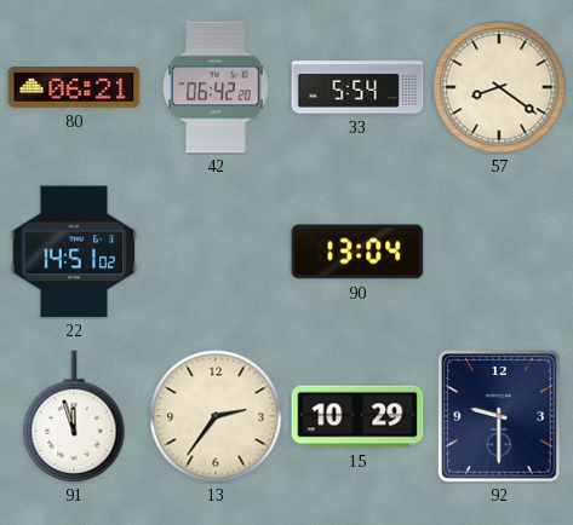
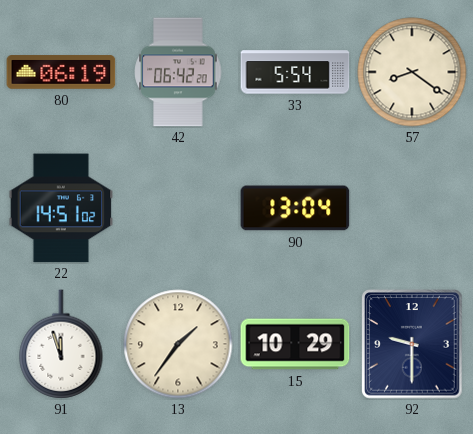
80: 06:21 -> 06:19
13: 2:36 -> 1:36
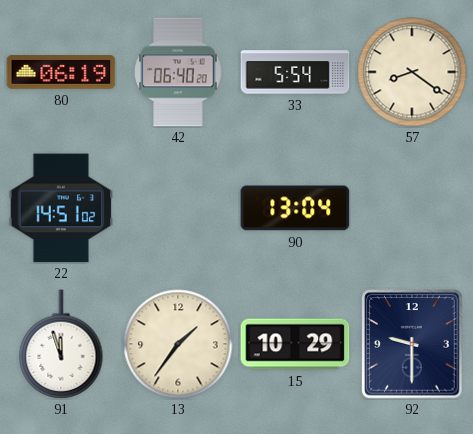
42: 06:42 -> 06:40
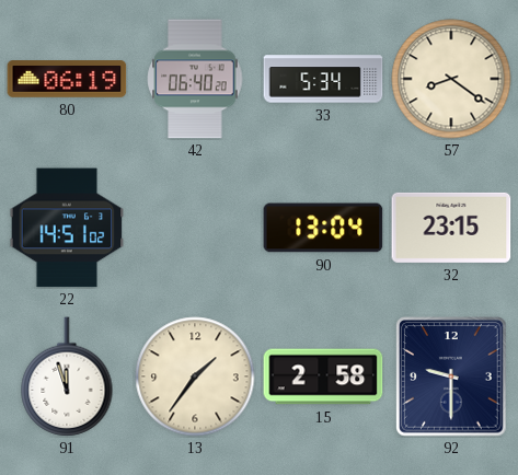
33: 5:54 -> 5:34
32: none -> 23:15
15: 10:29 -> 2:58
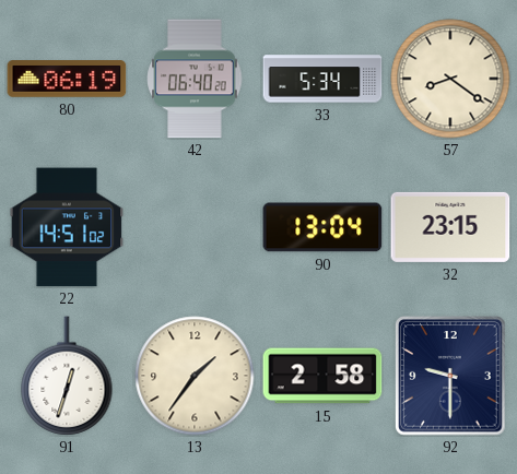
91: 11:57 -> 12:33
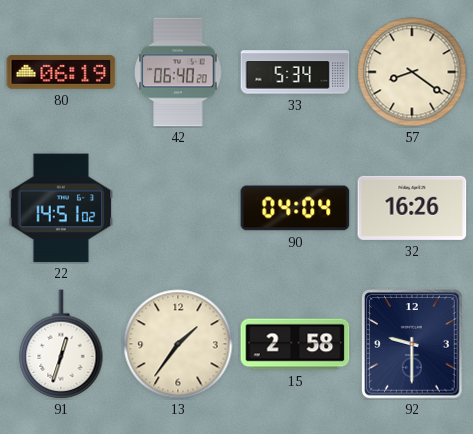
90: 13:04 -> 04:04
32: 23:15 -> 16:26
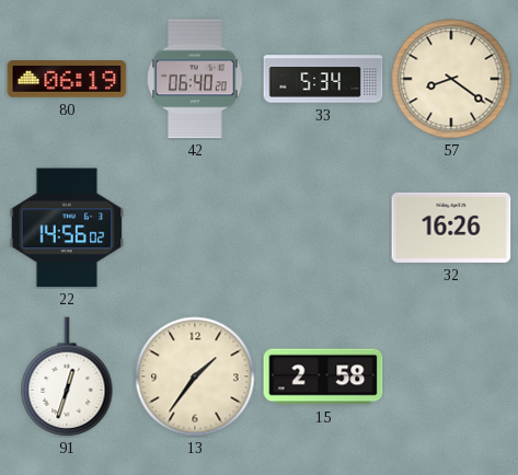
22: 14:51 -> 14:56
90: 04:04 -> none
92: 9:30 -> none
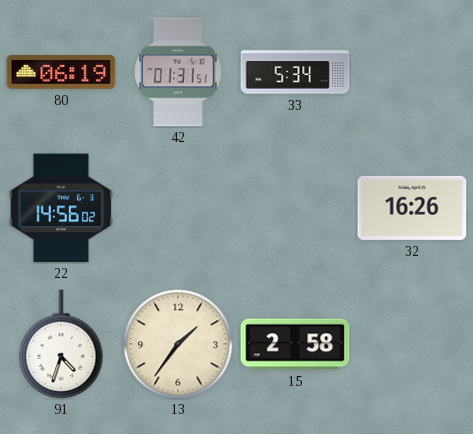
42: 06:40 -> 01:31
57: 8:21 -> none
91: 12:33 -> 4:33
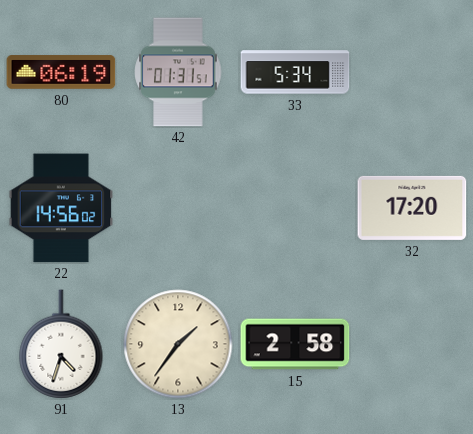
32: 16:26 -> 17:20
